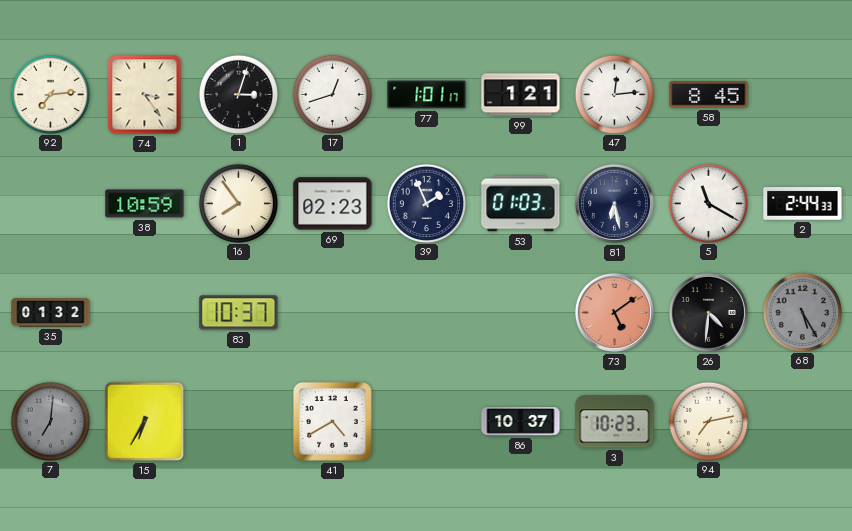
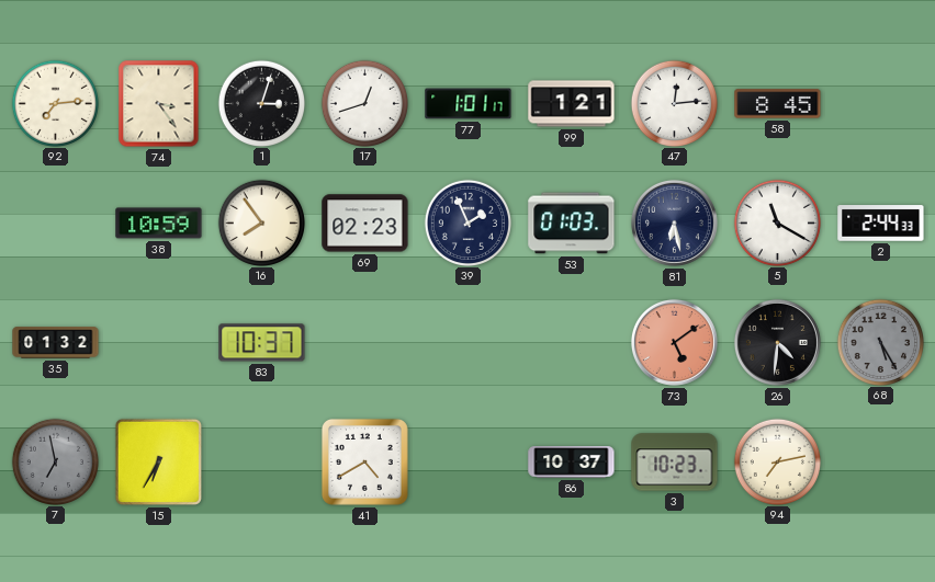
7: 7:01 -> 6:58
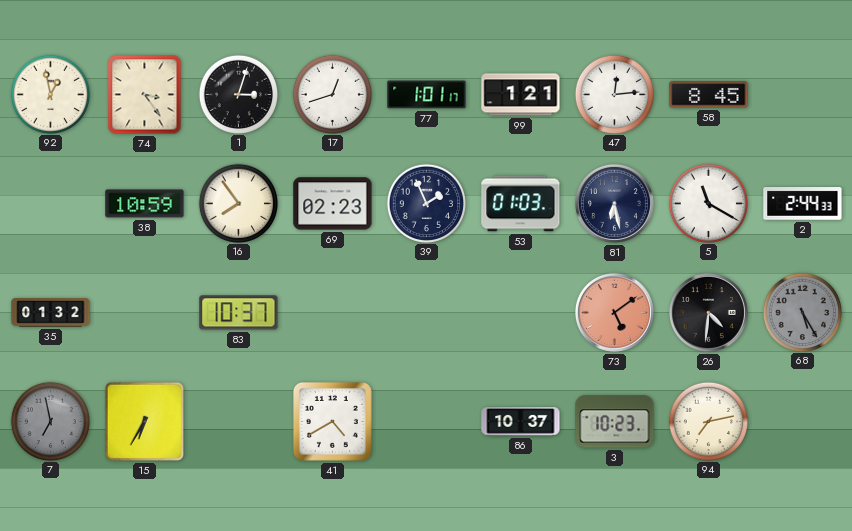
92: 7:14 -> 12:58
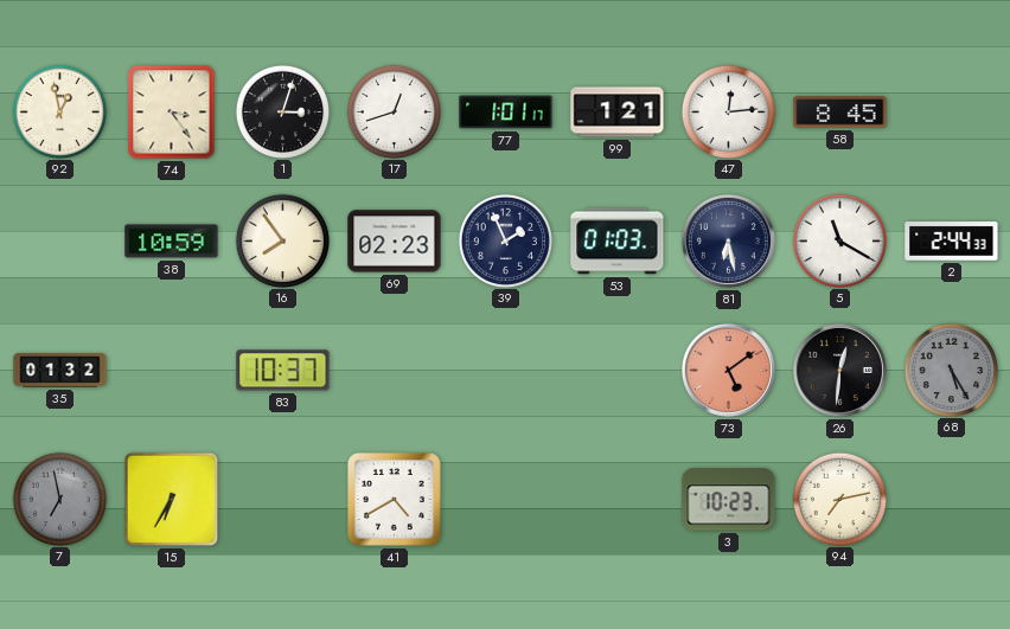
26: 4:31 -> 12:31
86: 10:37 -> none
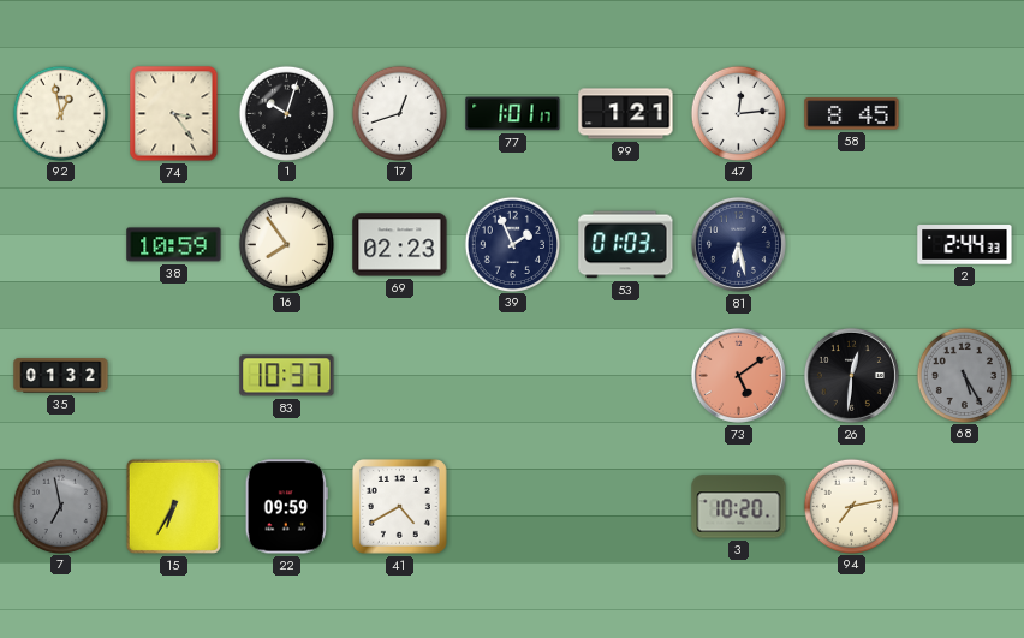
1: 3:03 -> 10:03
5: 11:20 -> none
22: none -> 09:59
3: 10:23 -> 10:20
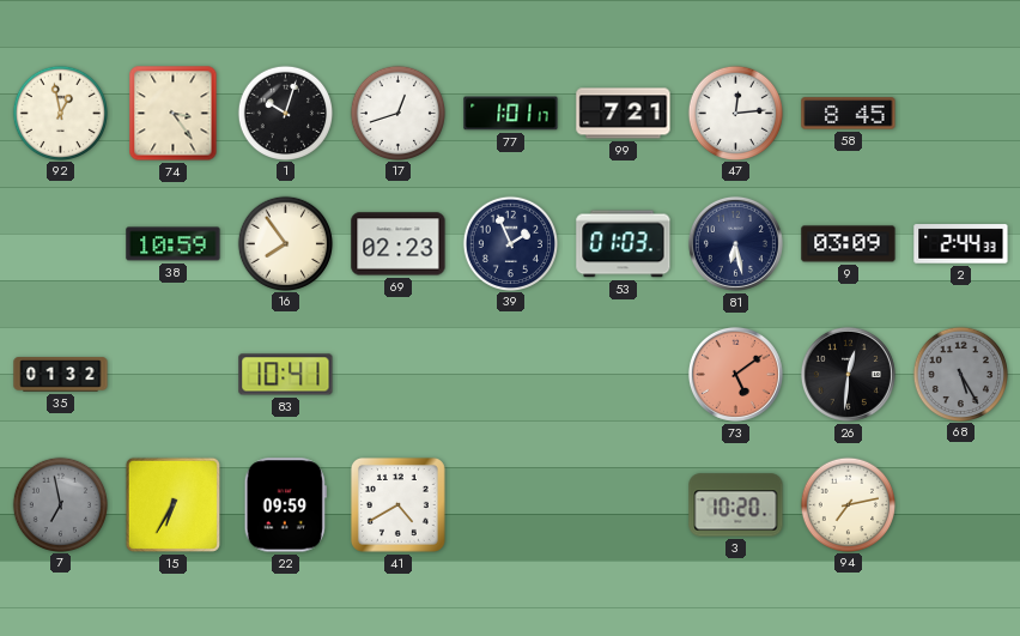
99: 1:21 -> 7:21
9: none -> 03:09
83: 10:37 -> 10:41
